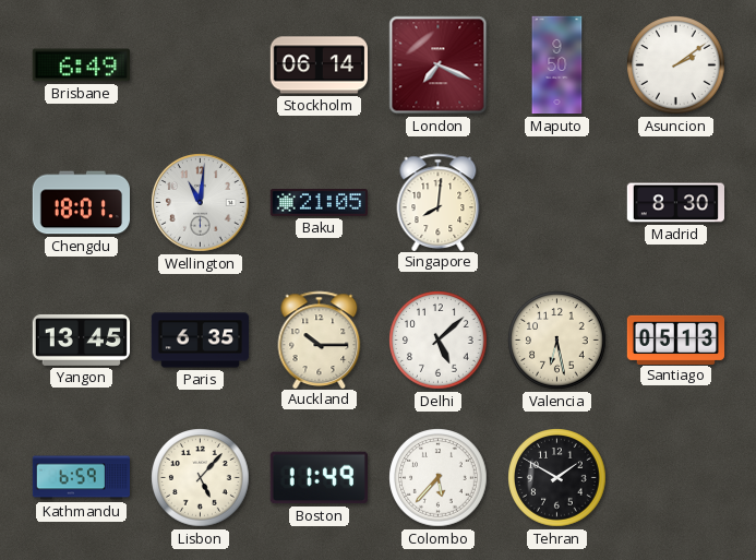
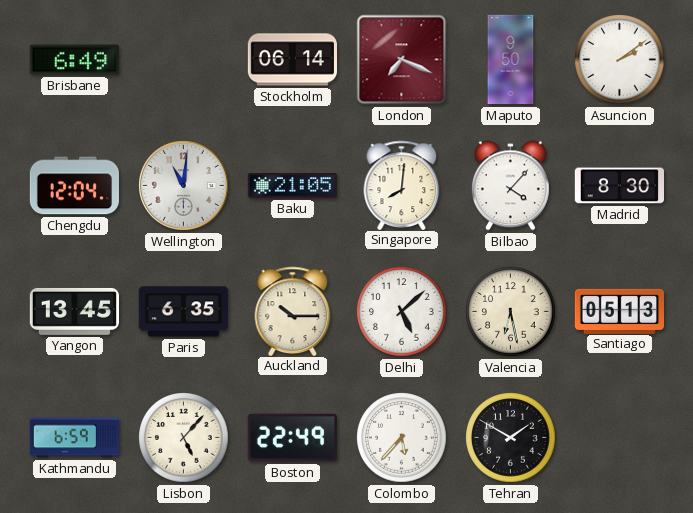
Chengdu: 18:01 -> 12:04
Bilbao: none -> 4:07
Boston: 11:49 -> 22:49
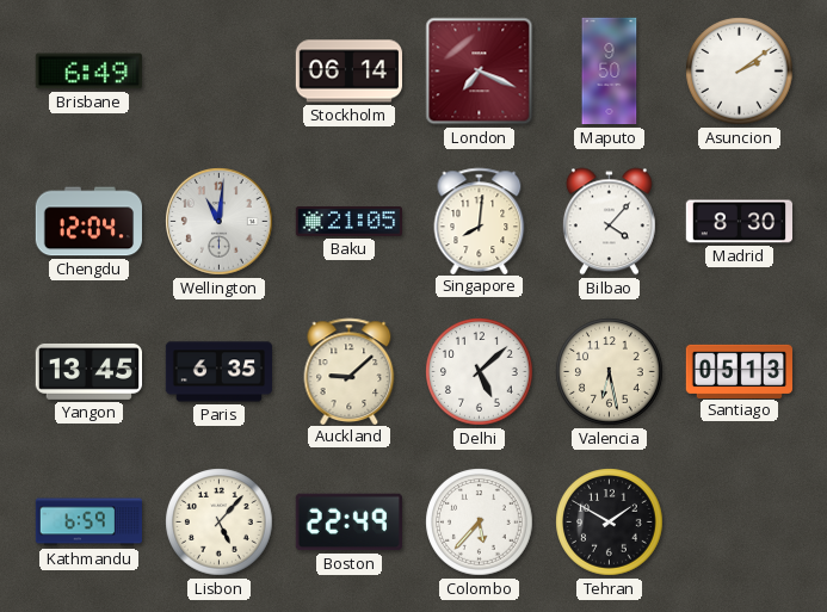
Auckland: 10:15 -> 9:08
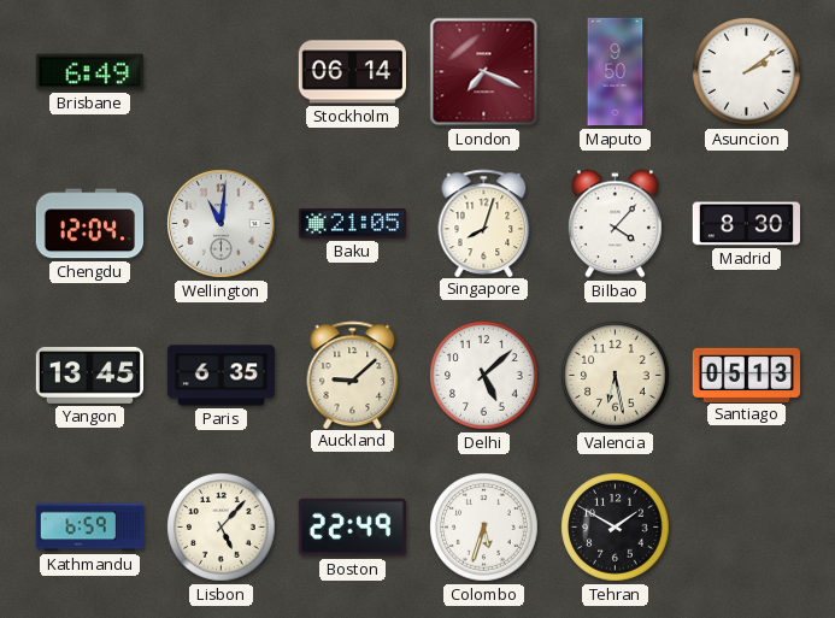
Singapore: 8:01 -> 8:03
Colombo: 5:37 -> 5:33
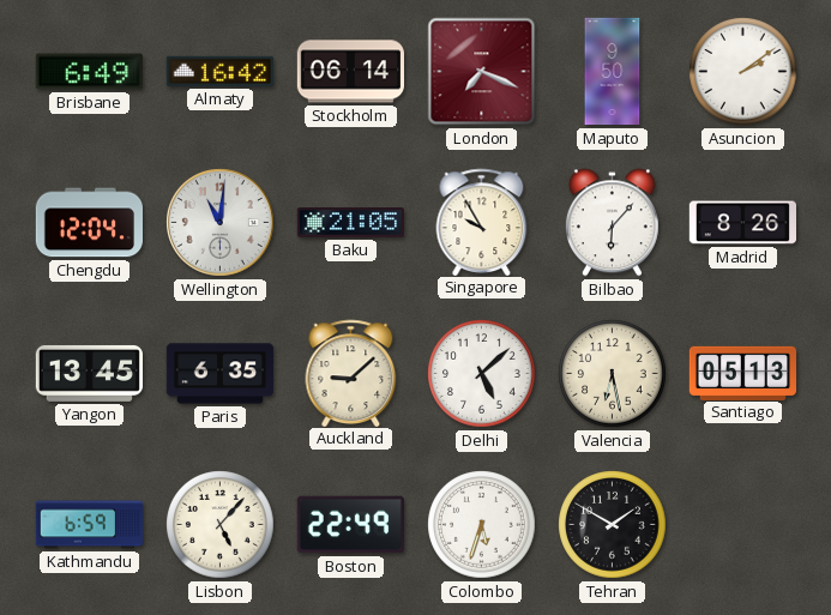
Almaty: none -> 16:42
Singapore: 8:03 -> 9:55
Bilbao: 4:07 -> 6:07
Madrid: 8:30 -> 8:26
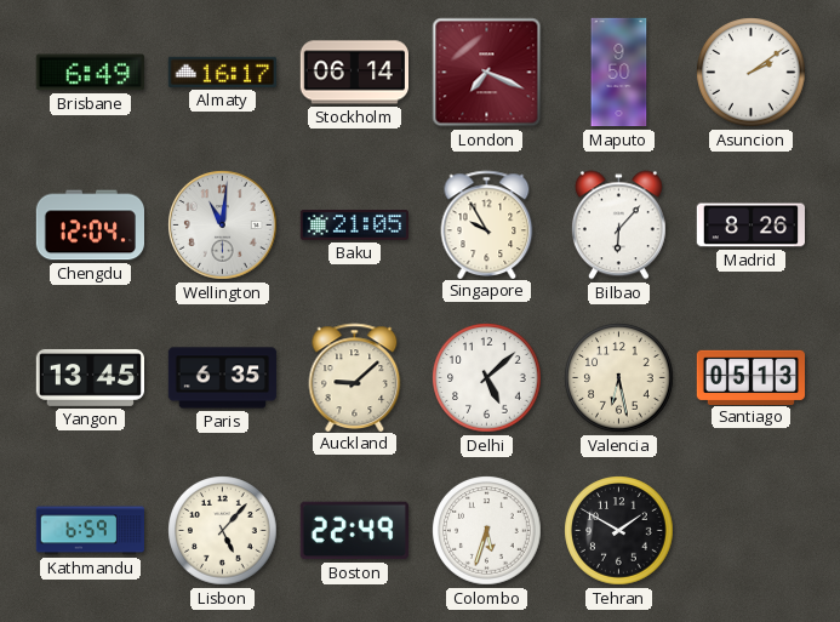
Almaty: 16:42 -> 16:17
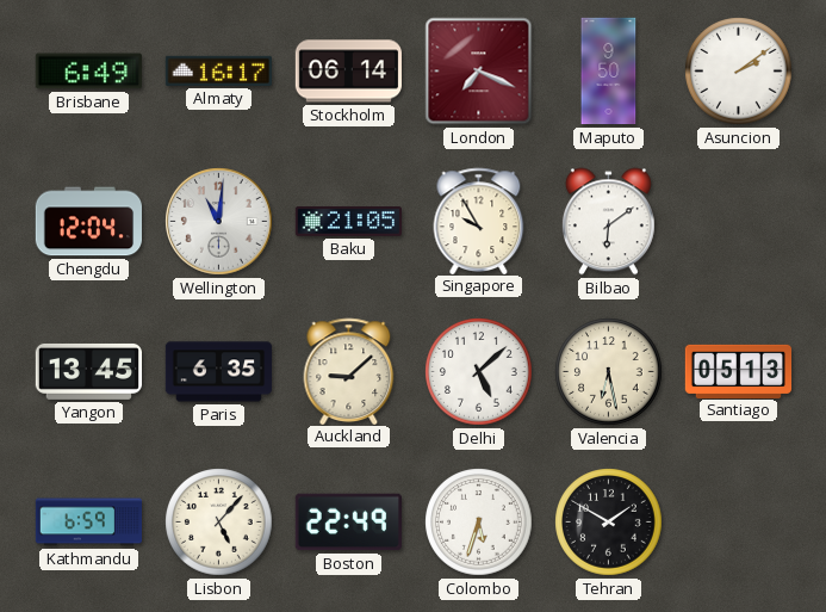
Bilbao: 6:07 -> 6:09
Madrid: 8:26 -> none
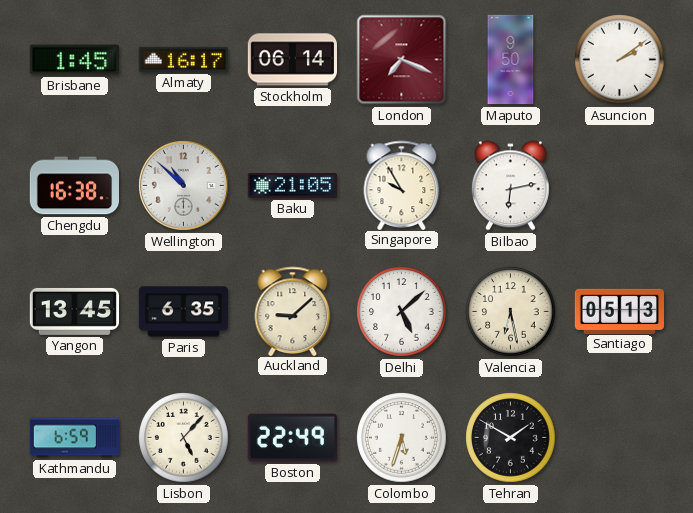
Brisbane: 6:49 -> 1:45
Chengdu: 12:04 -> 16:38
Wellington: 11:01 -> 10:52
Bilbao: 6:09 -> 6:13
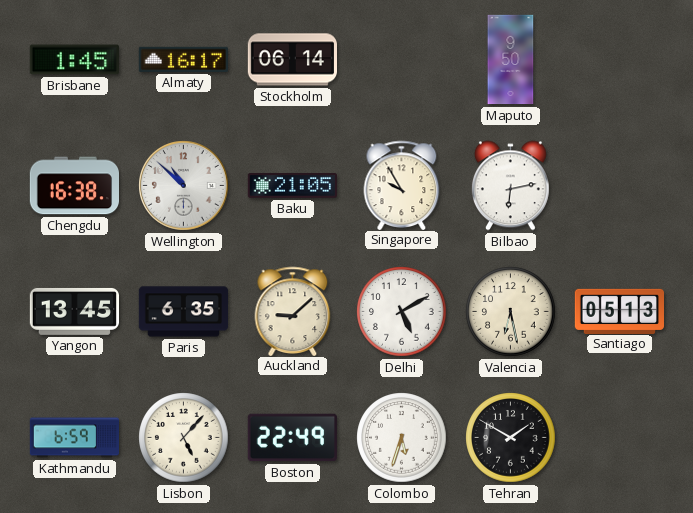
London: 7:19 -> none
Asuncion: 2:09 -> none
Delhi: 5:08 -> 5:10
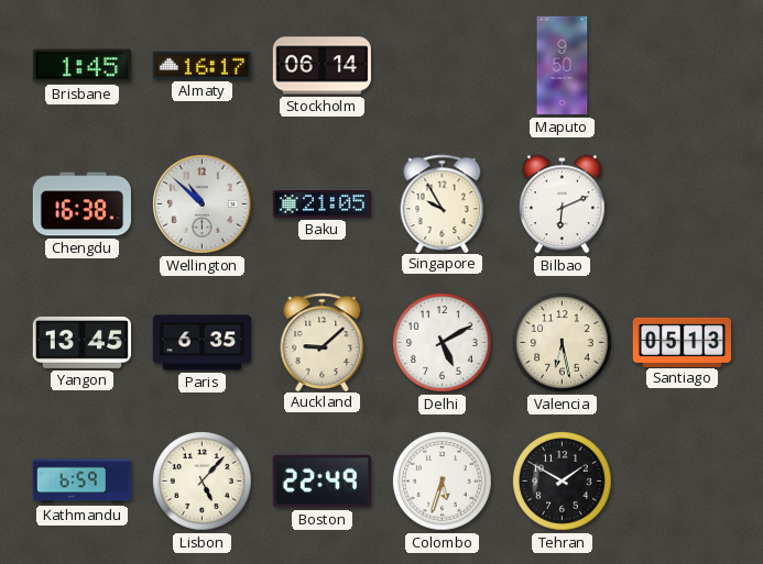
Bilbao: 6:13 -> 6:11
